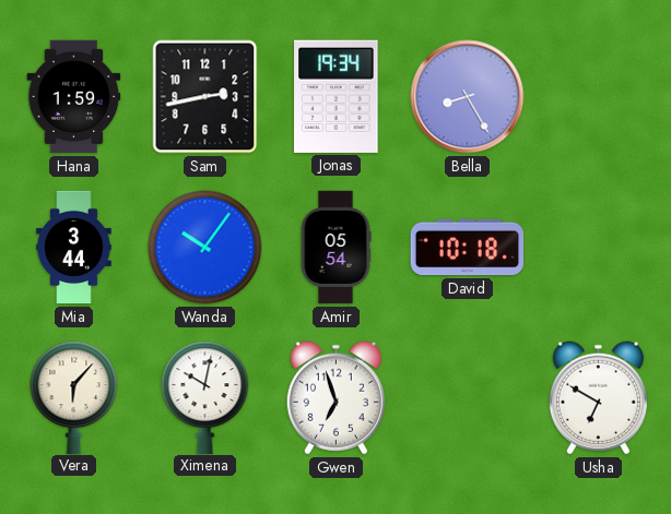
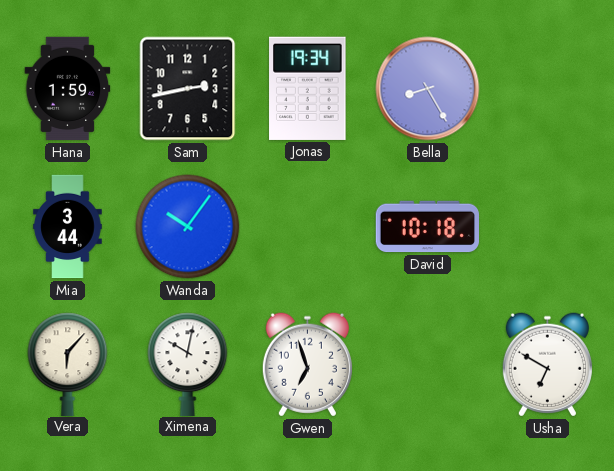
Amir: 05:54 -> none
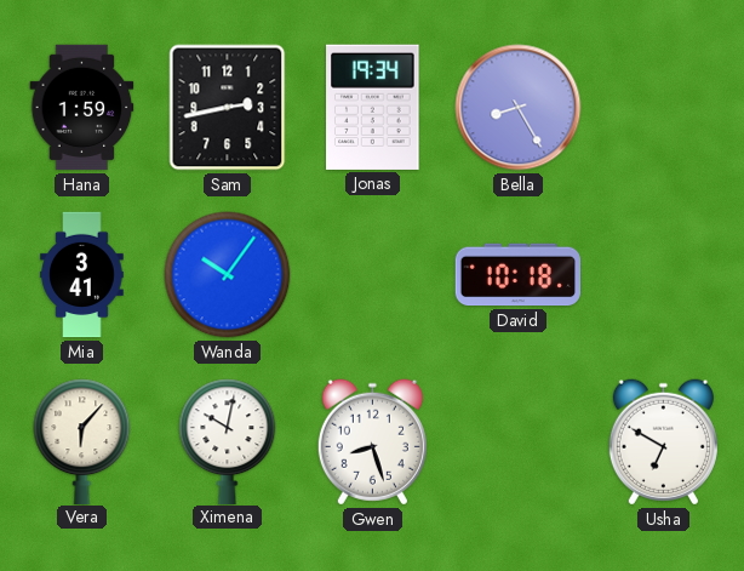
Mia: 3:44 -> 3:41
Gwen: 6:57 -> 8:27
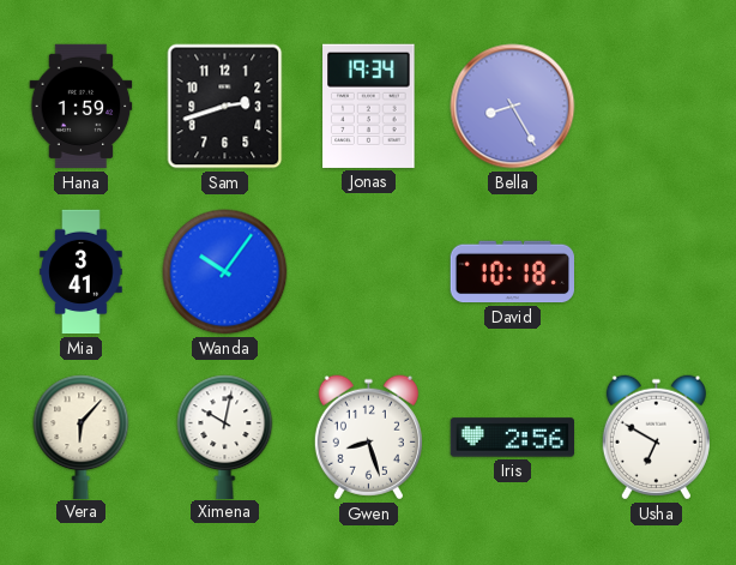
Sam: 2:43 -> 2:42
Iris: none -> 2:56
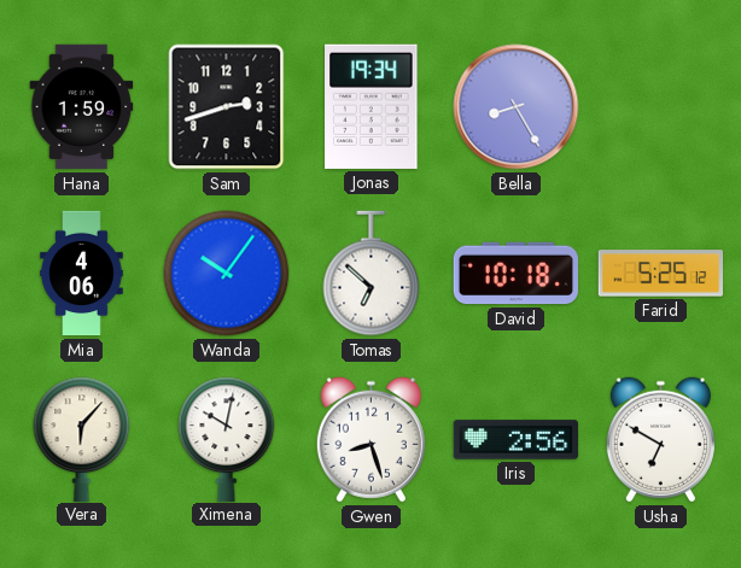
Mia: 3:41 -> 4:06
Tomas: none -> 6:52
Farid: none -> 5:25
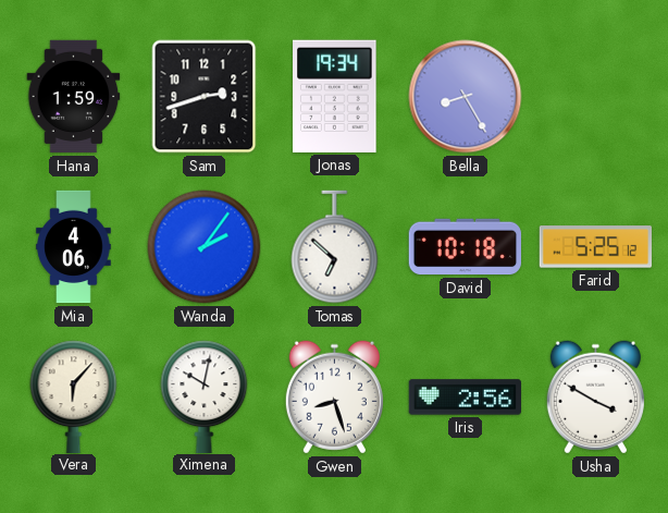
Wanda: 10:06 -> 2:06
Usha: 6:50 -> 3:50
